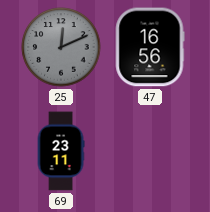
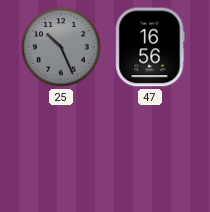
25: 12:11 -> 10:26
69: 23:11 -> none
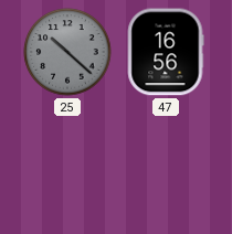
25: 10:26 -> 10:22
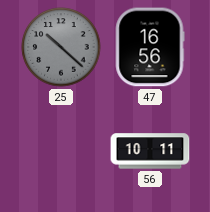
56: none -> 10:11
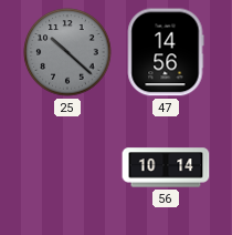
47: 16:56 -> 14:56
56: 10:11 -> 10:14
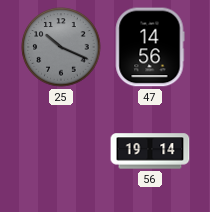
25: 10:22 -> 10:19
56: 10:14 -> 19:14
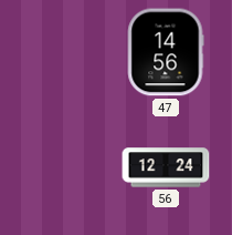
25: 10:19 -> none
56: 19:14 -> 12:24
